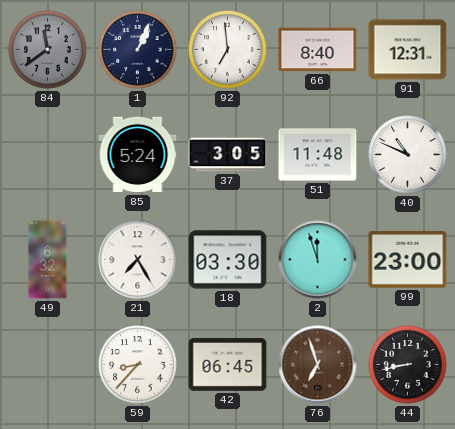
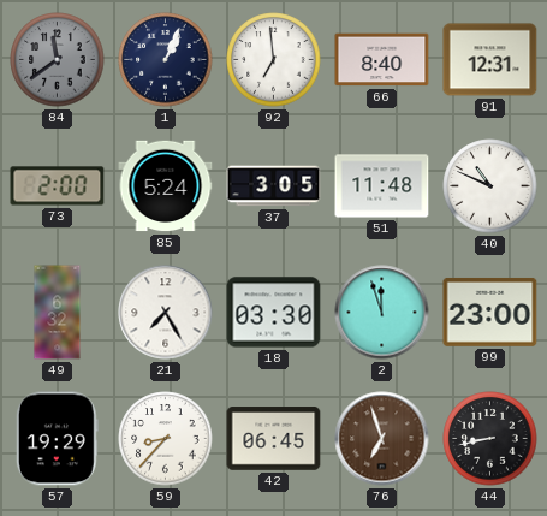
73: none -> 2:00
57: none -> 19:29
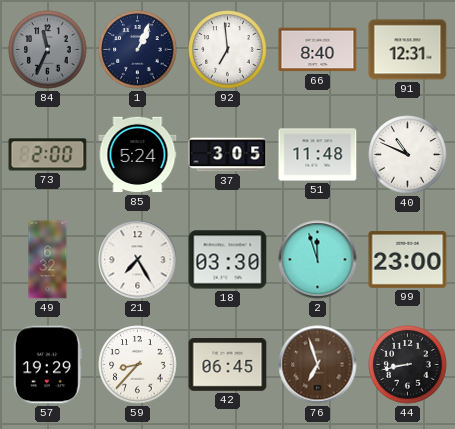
84: 11:39 -> 11:34
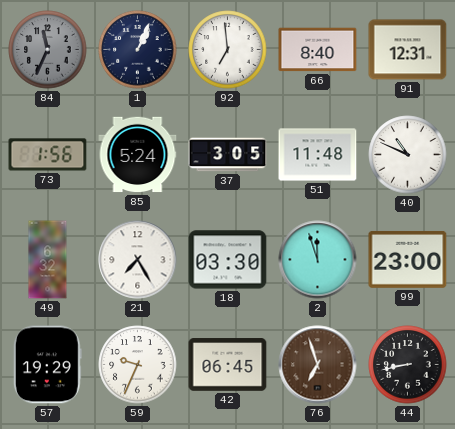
73: 2:00 -> 1:56
59: 8:37 -> 9:34
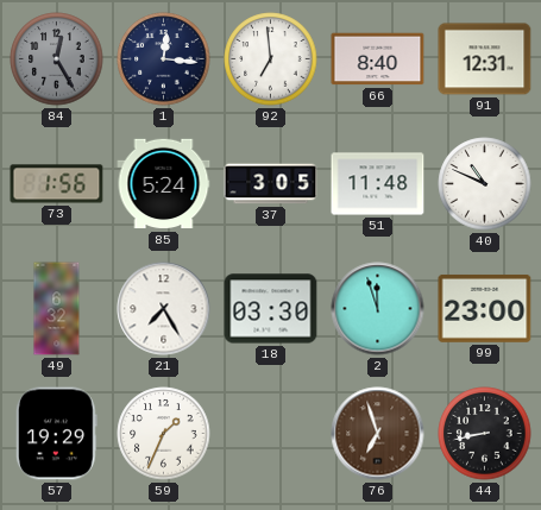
84: 11:34 -> 12:25
1: 1:04 -> 12:16
59: 9:34 -> 1:34
42: 06:45 -> none
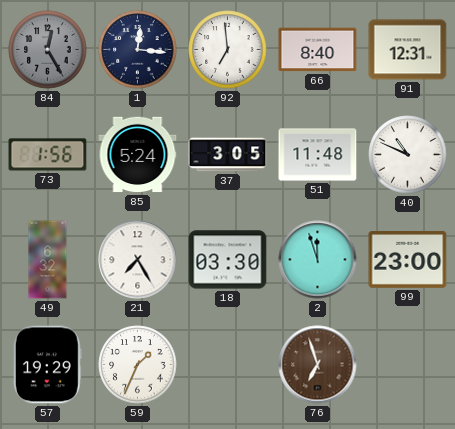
44: 8:43 -> none
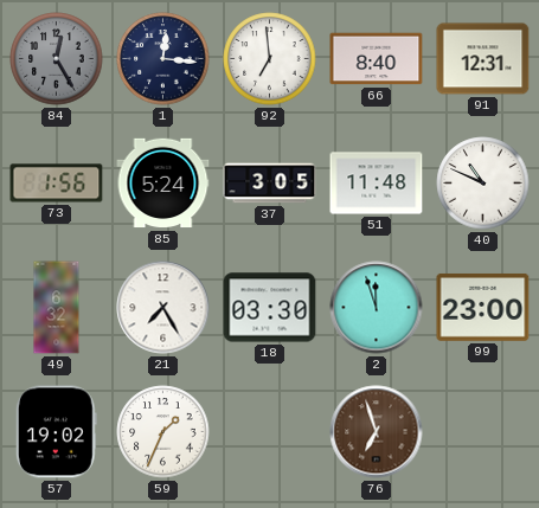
57: 19:29 -> 19:02
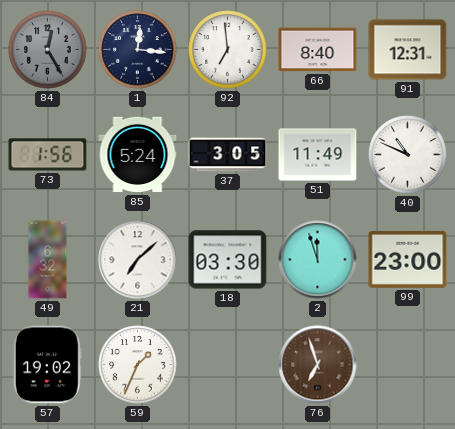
51: 11:48 -> 11:49
21: 7:25 -> 7:08
